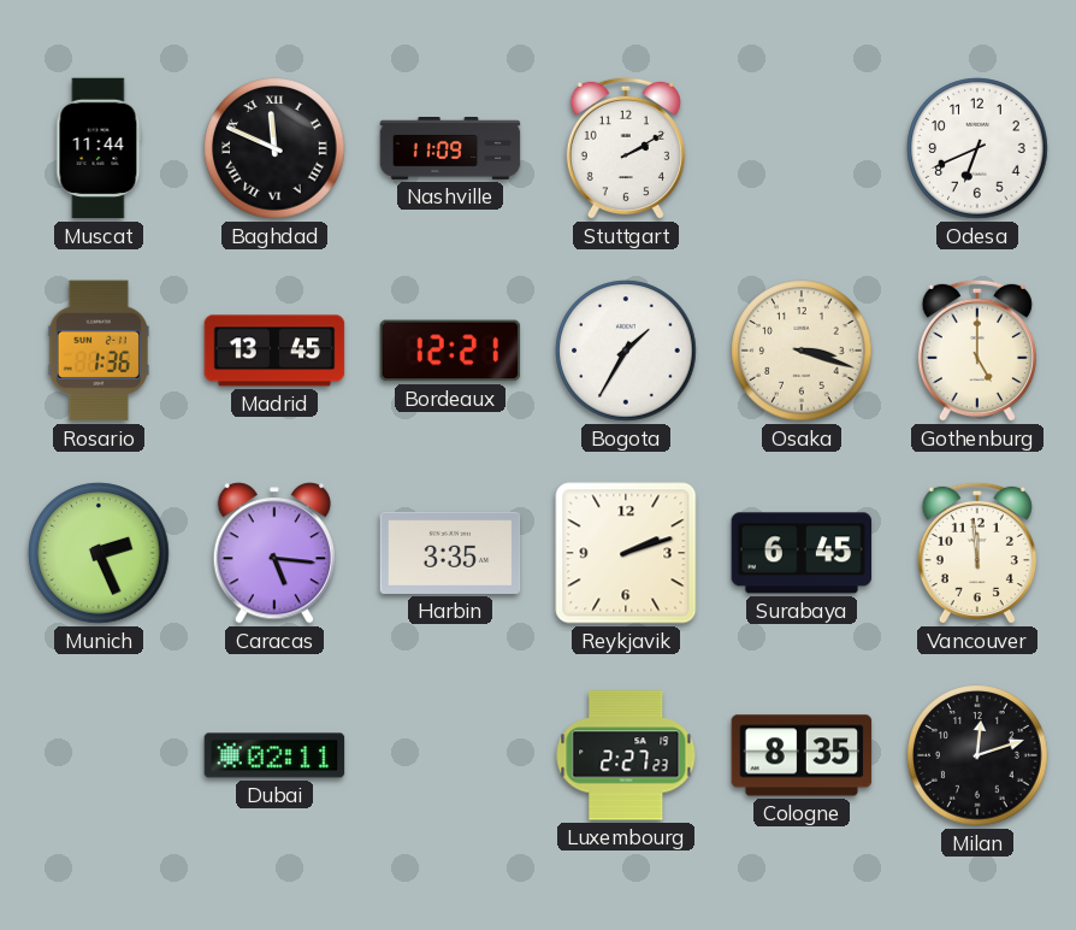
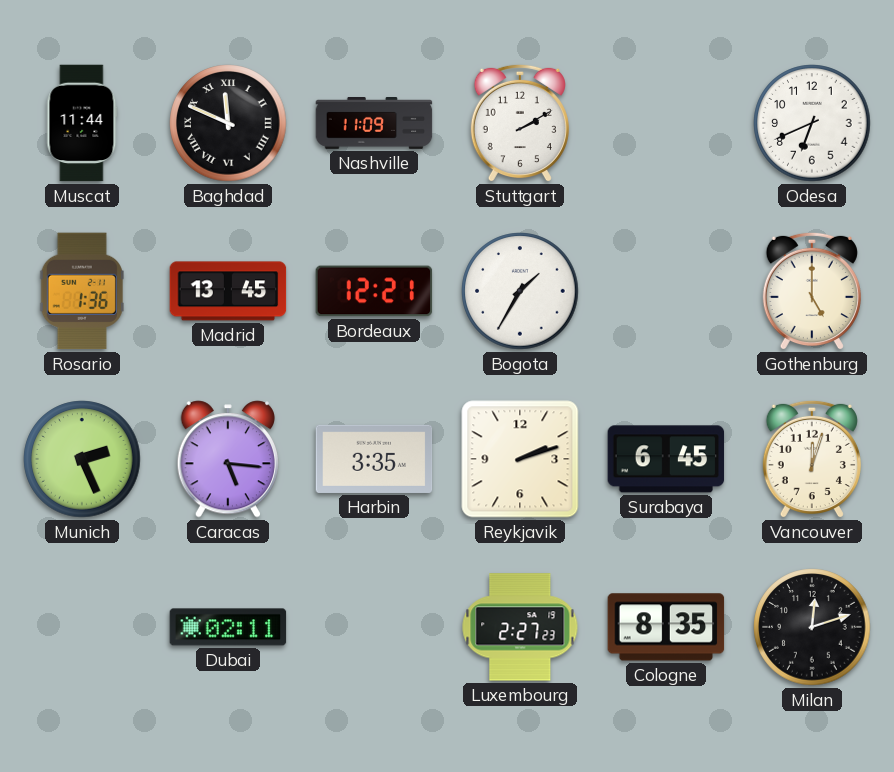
Osaka: 3:18 -> none
Vancouver: 11:59 -> 12:03
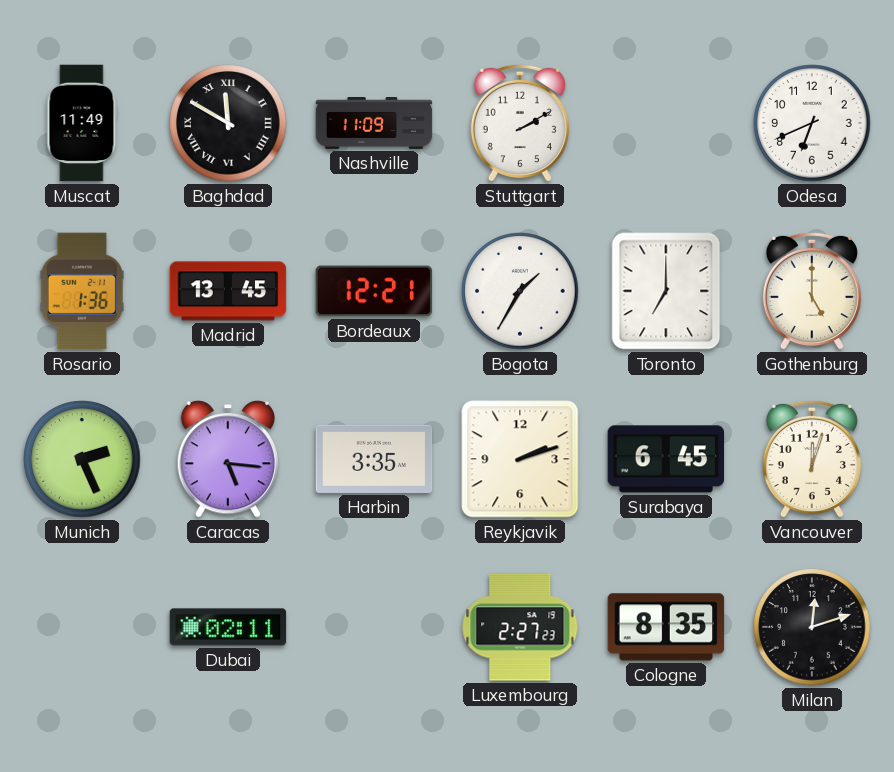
Muscat: 11:44 -> 11:49
Baghdad: 11:49 -> 11:50
Toronto: none -> 7:00
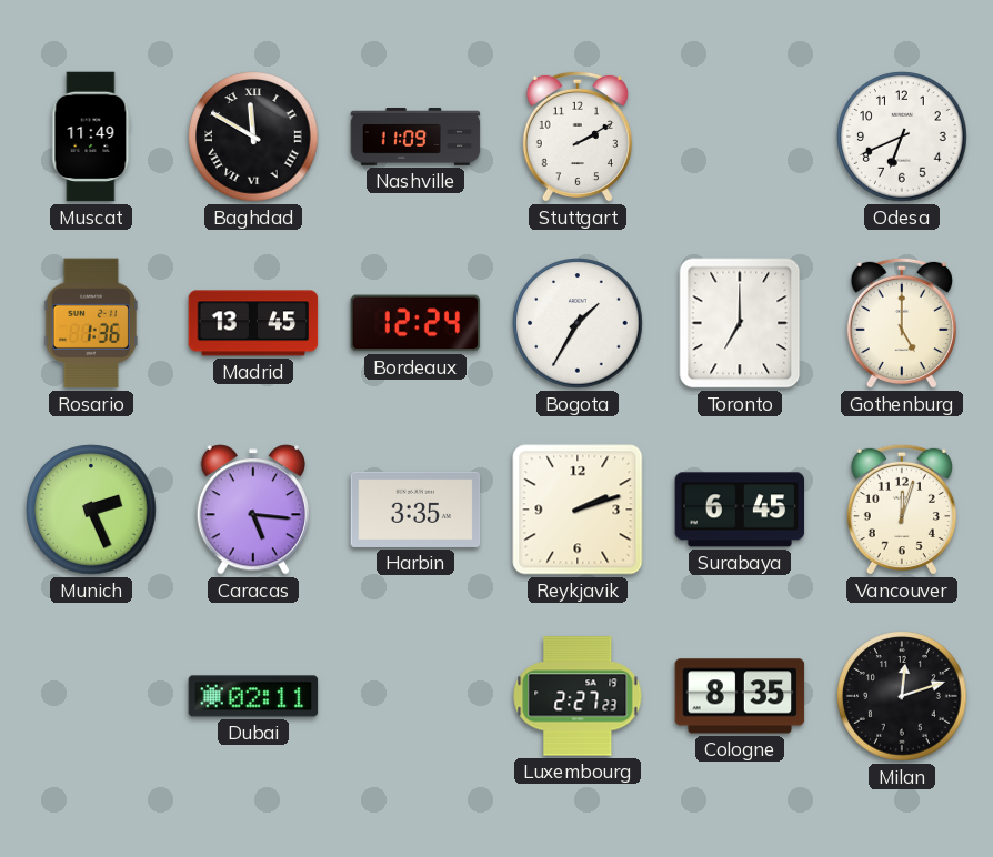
Bordeaux: 12:21 -> 12:24
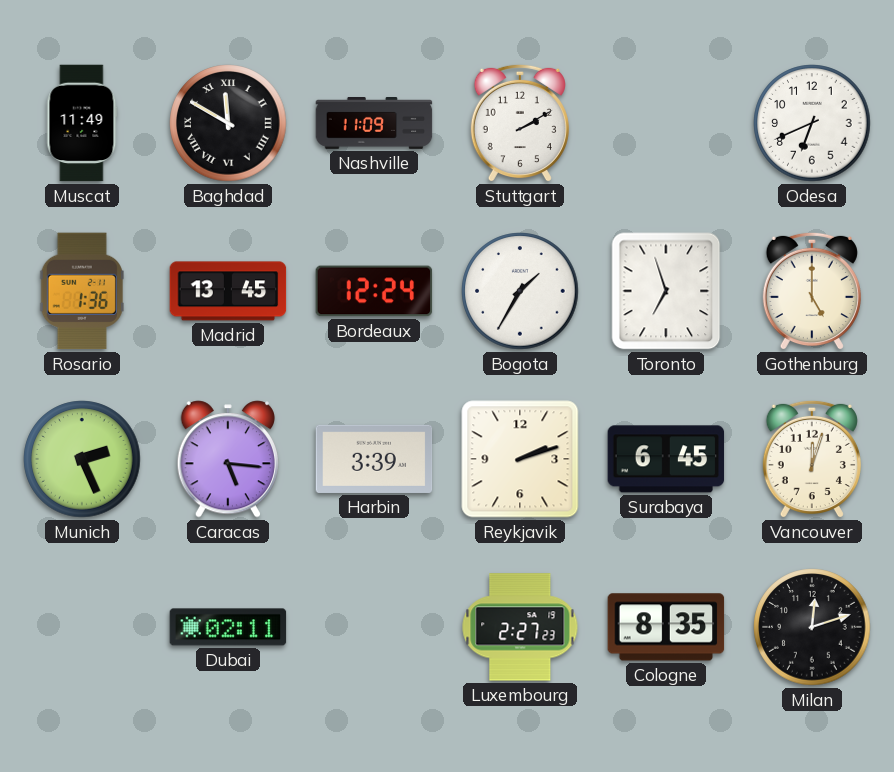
Toronto: 7:00 -> 6:57
Harbin: 3:35 -> 3:39
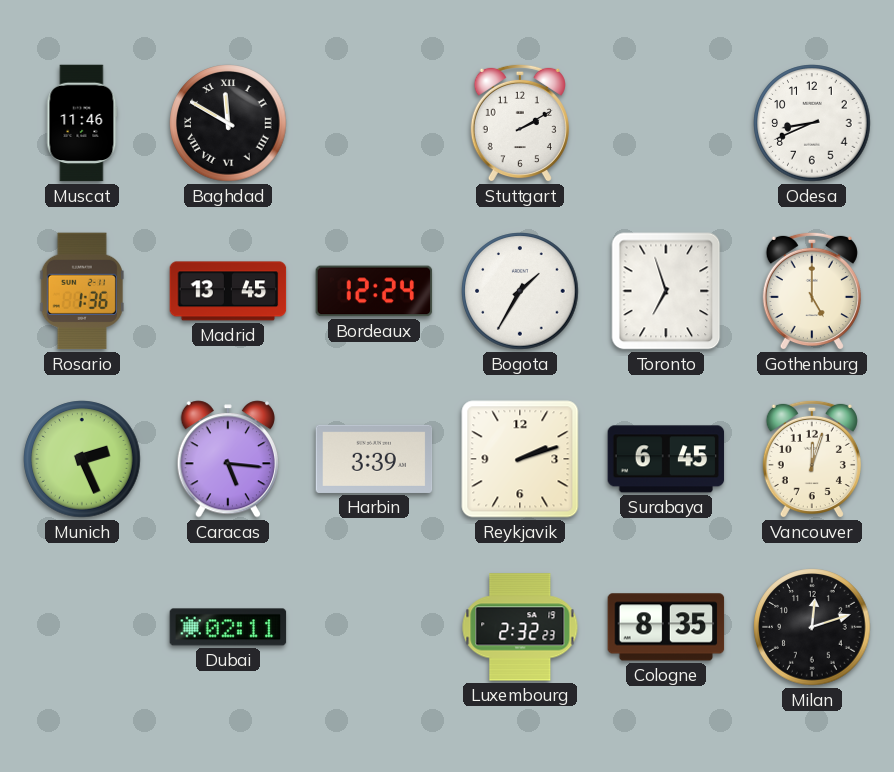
Muscat: 11:49 -> 11:46
Nashville: 11:09 -> none
Odesa: 6:41 -> 8:41
Luxembourg: 2:27 -> 2:32
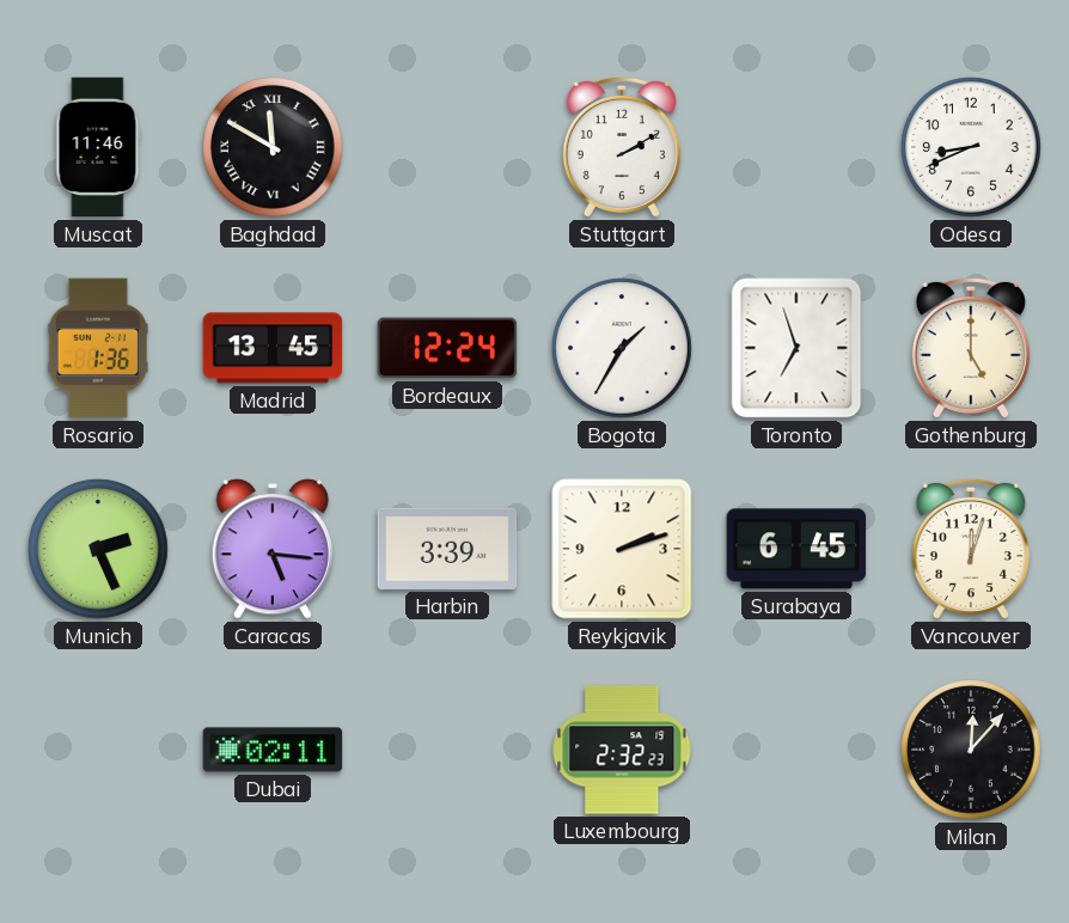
Cologne: 8:35 -> none
Milan: 12:12 -> 12:07
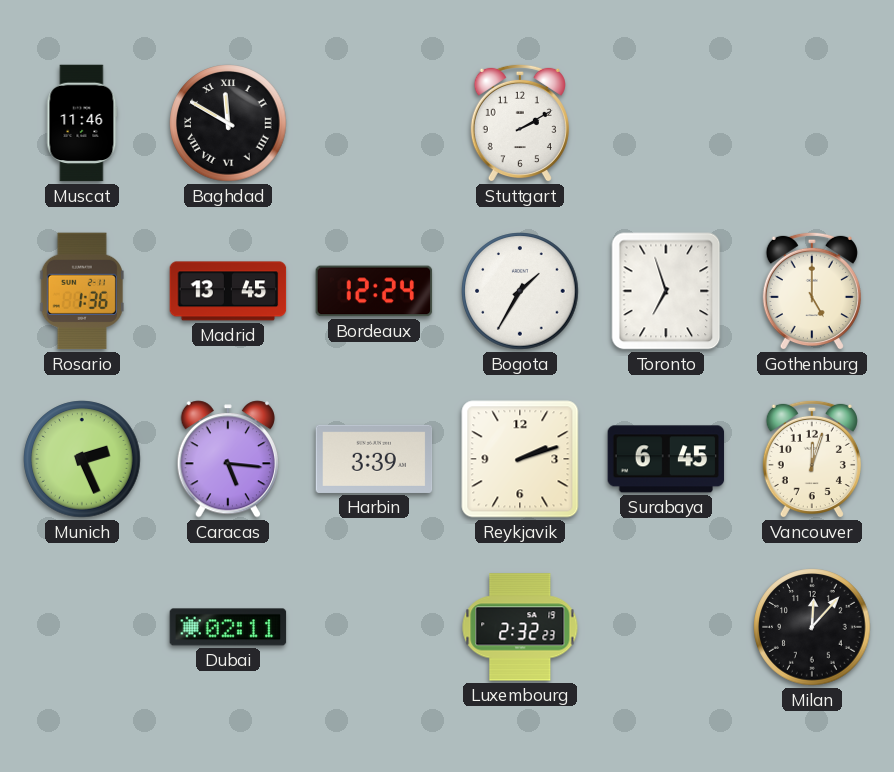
Odesa: 8:41 -> none
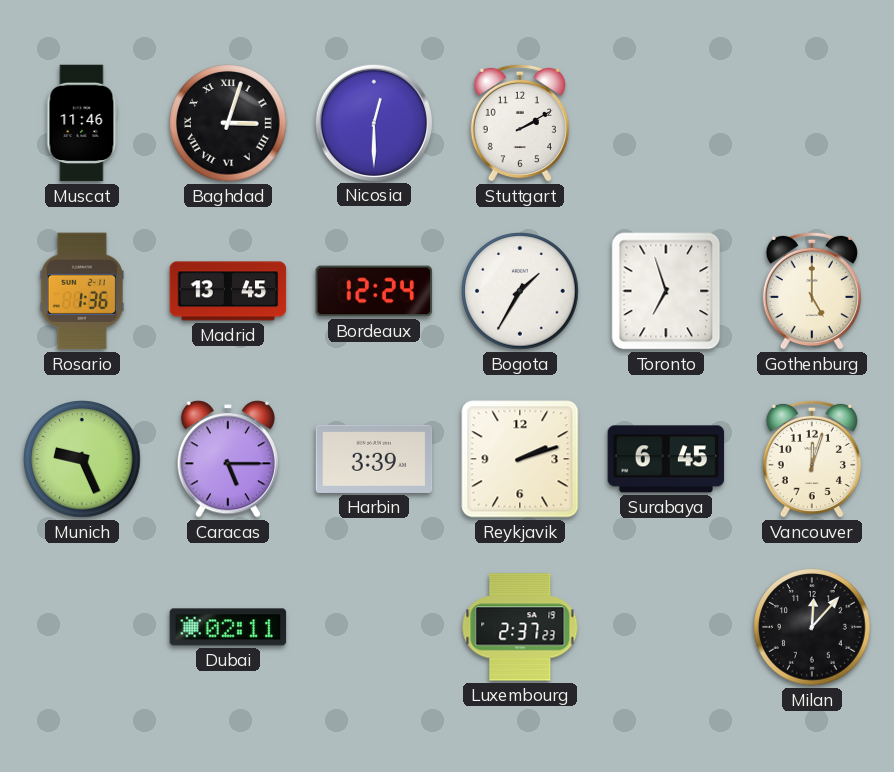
Baghdad: 11:50 -> 3:03
Nicosia: none -> 12:30
Munich: 2:26 -> 9:26
Caracas: 5:16 -> 5:15
Luxembourg: 2:32 -> 2:37
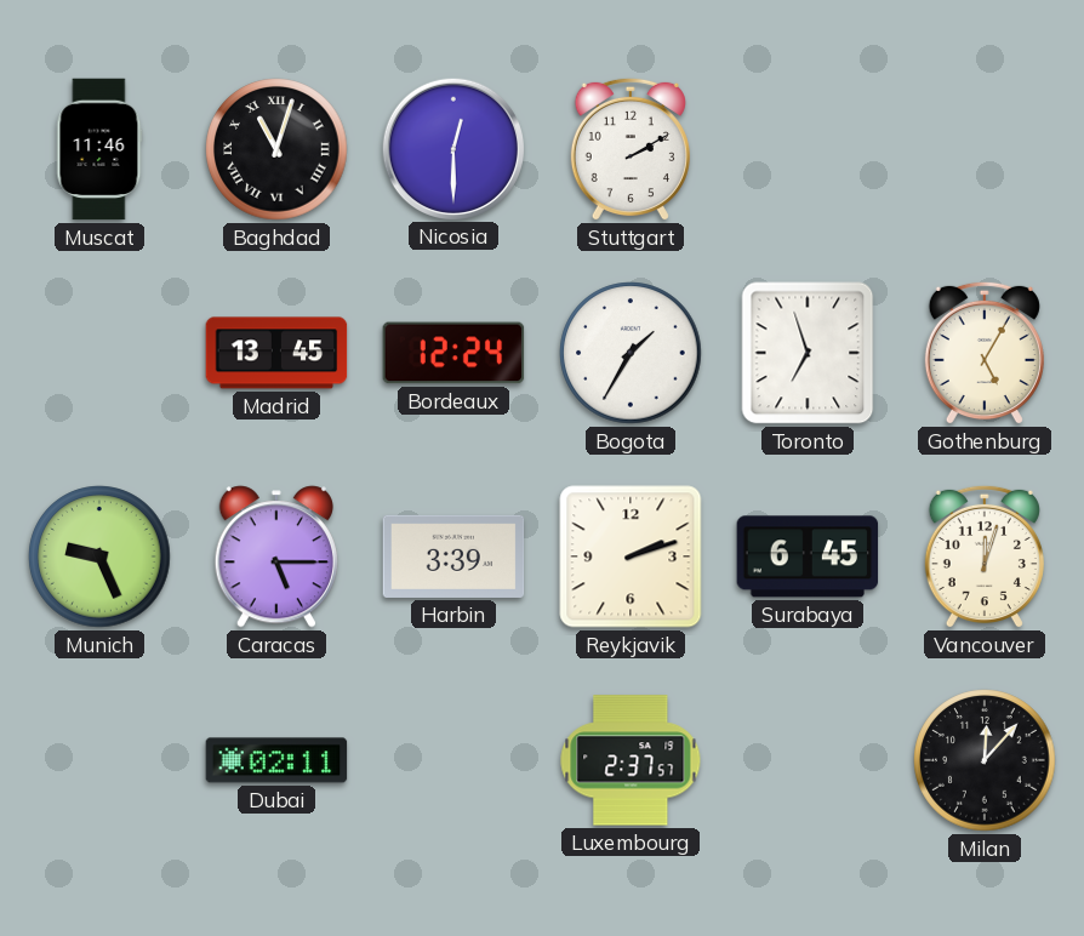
Baghdad: 3:03 -> 11:03
Rosario: 1:36 -> none
Gothenburg: 5:00 -> 5:05
Luxembourg: 2:37:23 -> 2:37:57
